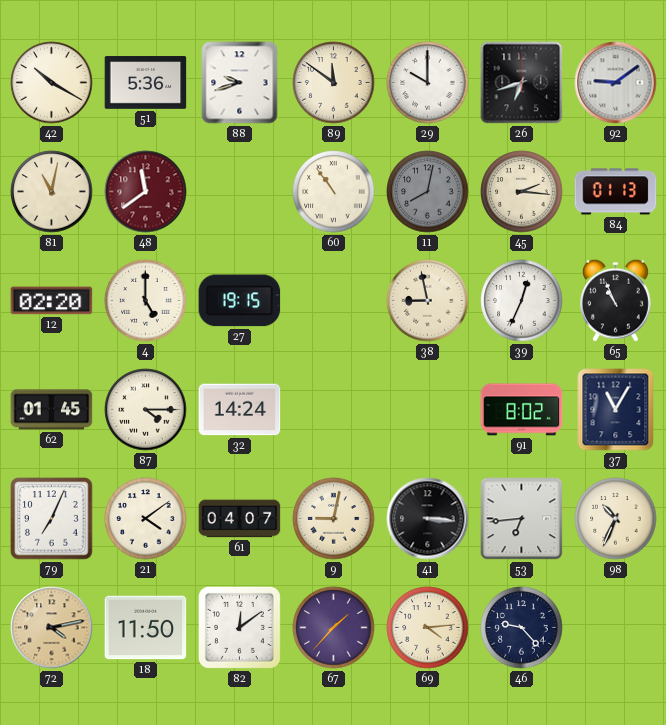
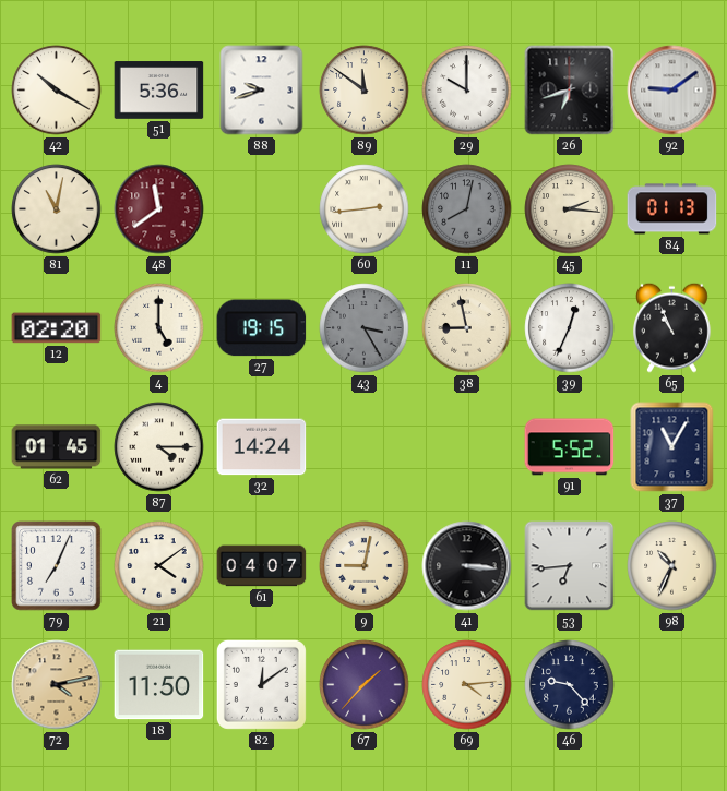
60: 10:54 -> 2:44
43: none -> 3:25
91: 8:02 -> 5:52
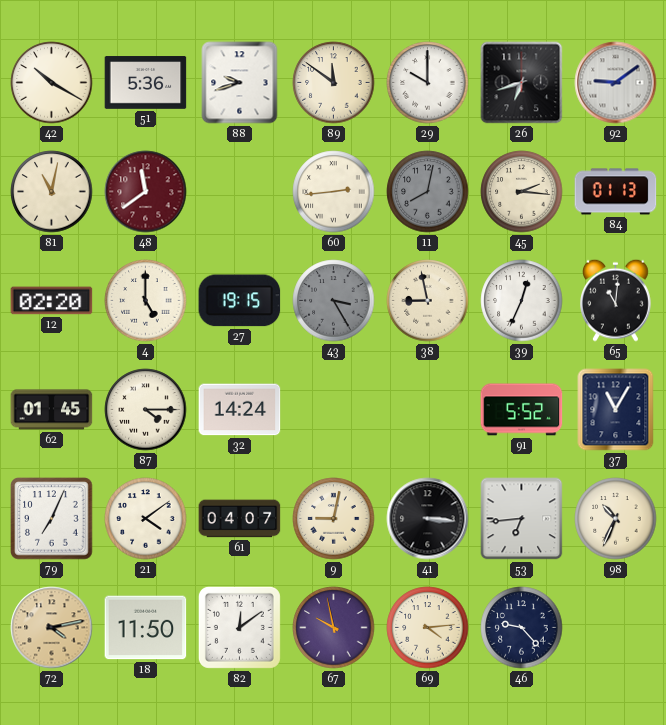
65: 10:56 -> 11:01
67: 1:37 -> 9:58
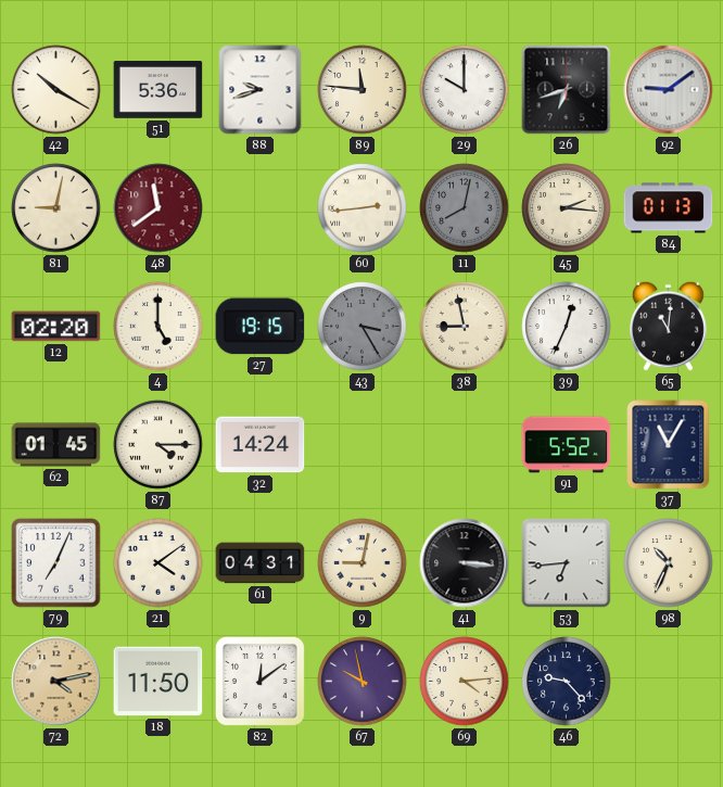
89: 11:51 -> 11:46
81: 11:02 -> 9:02
61: 04:07 -> 04:31
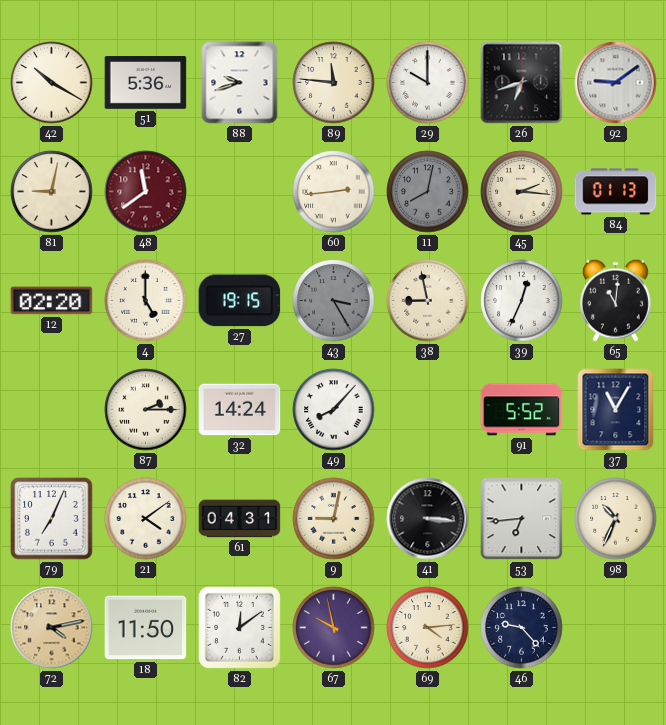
62: 01:45 -> none
87: 4:15 -> 2:15
49: none -> 8:07
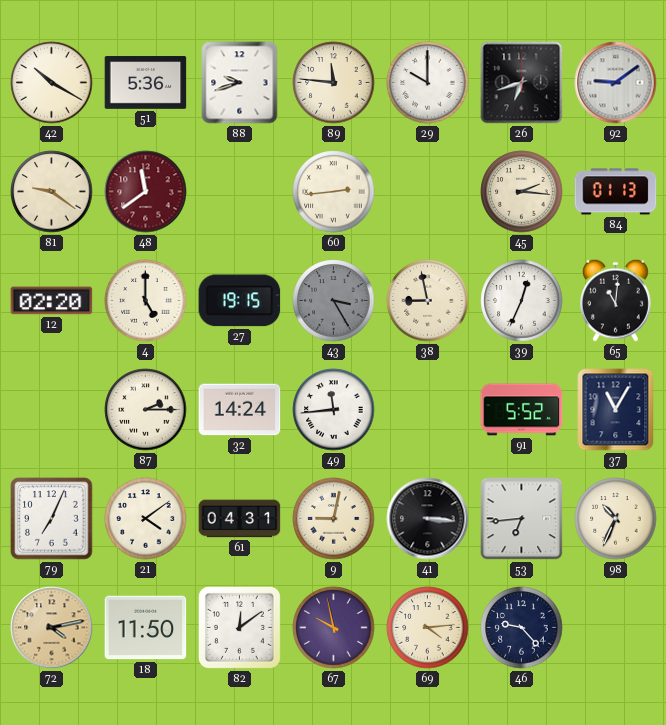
81: 9:02 -> 9:21
11: 8:02 -> none
49: 8:07 -> 11:44
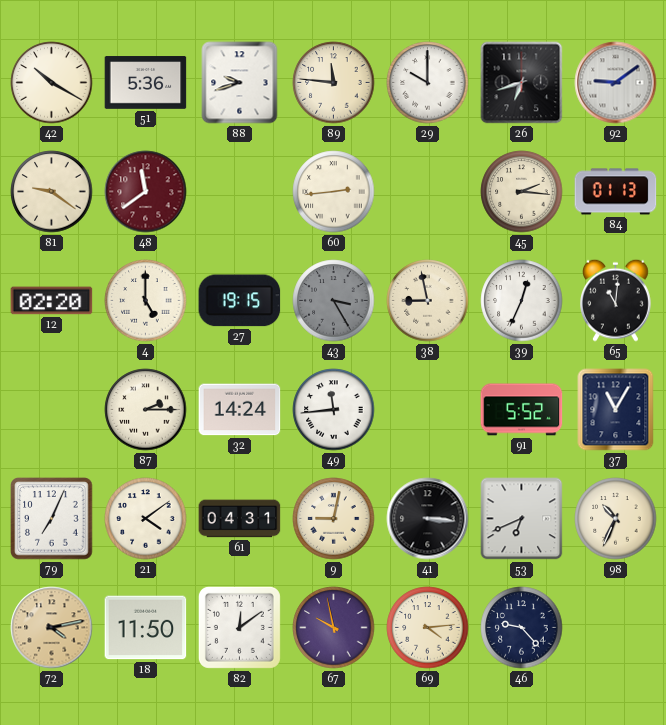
53: 6:44 -> 6:41
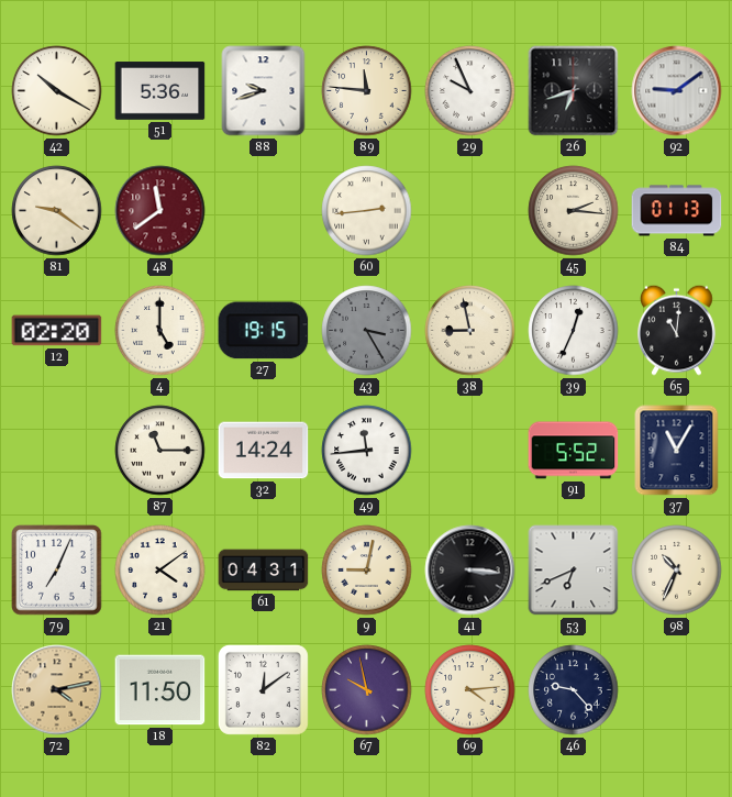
29: 10:00 -> 9:56
87: 2:15 -> 11:15
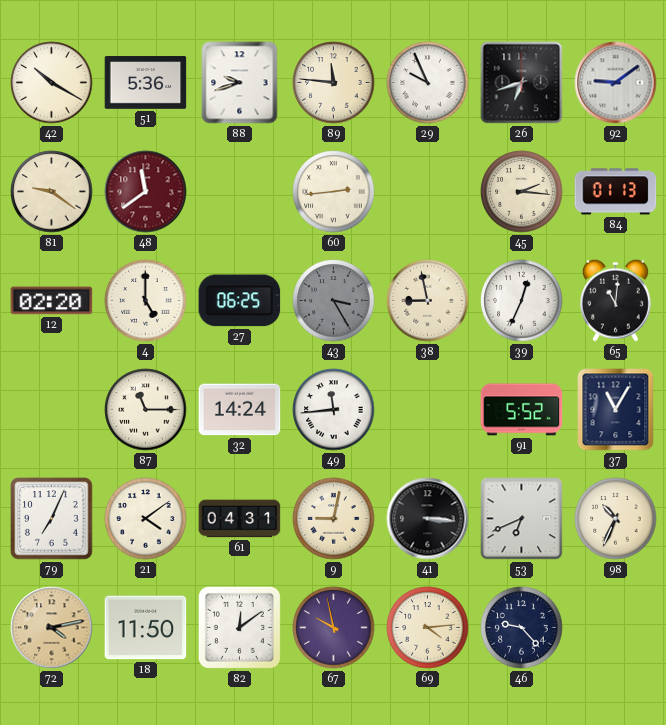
27: 19:15 -> 06:25
